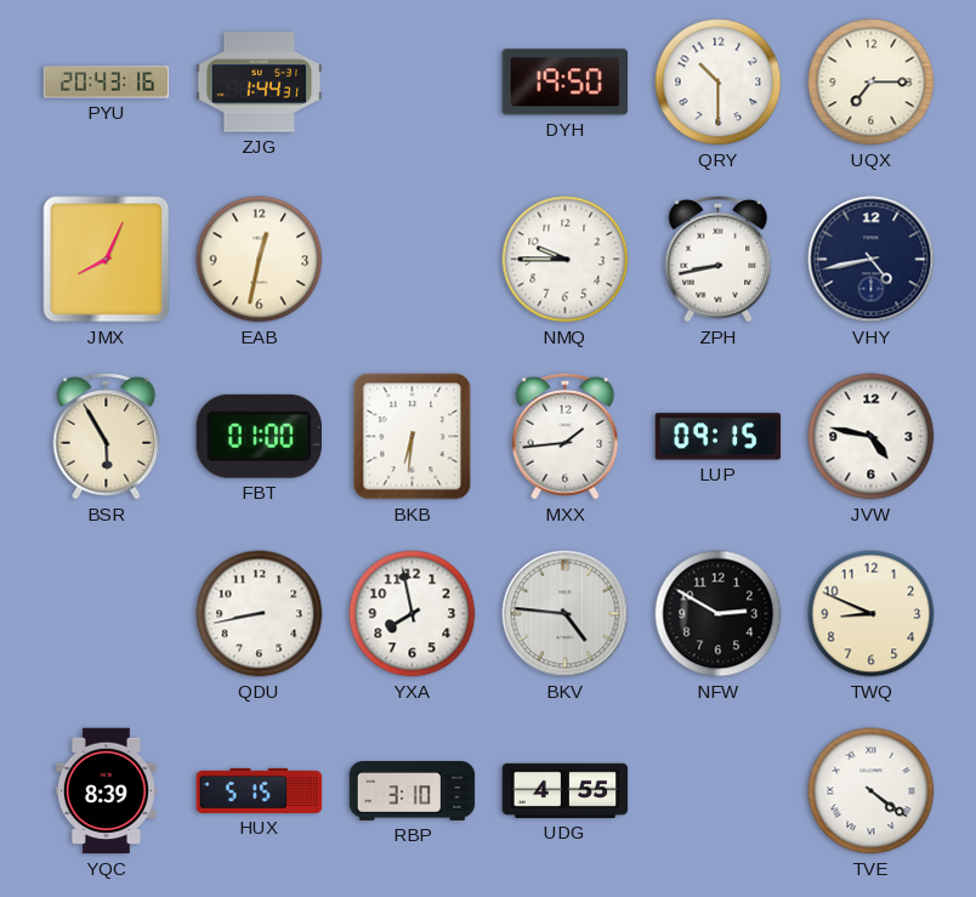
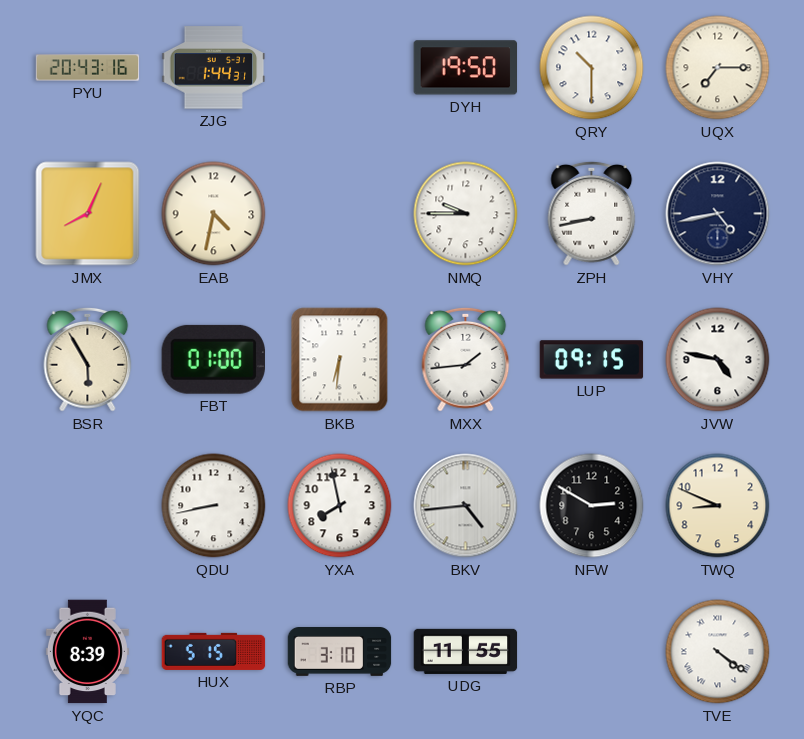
EAB: 12:32 -> 4:32
BKV: 4:46 -> 4:44
UDG: 4:55 -> 11:55
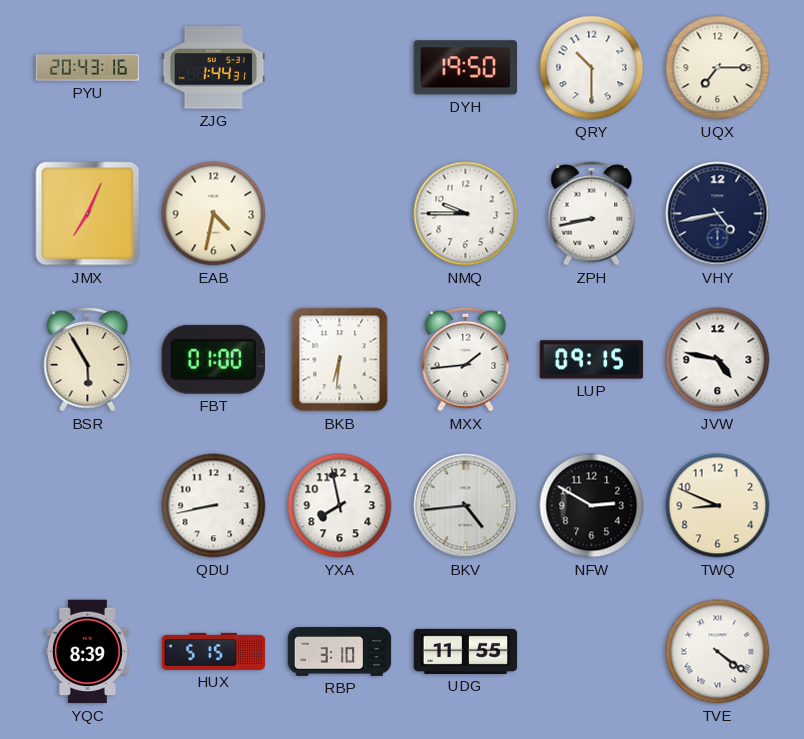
JMX: 8:04 -> 7:04
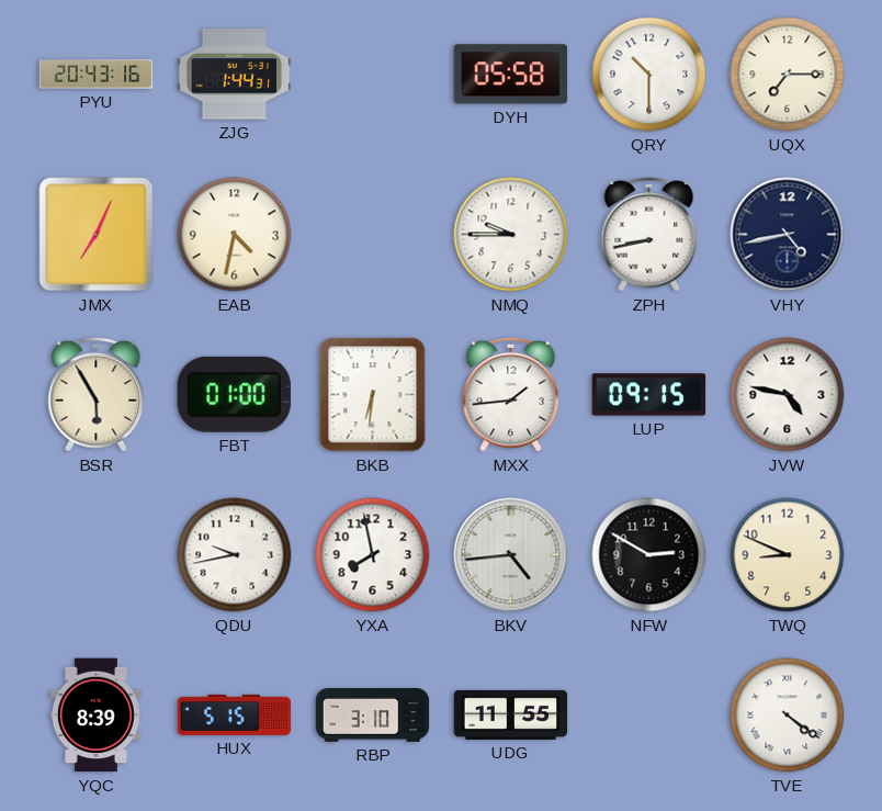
DYH: 19:50 -> 05:58
QDU: 8:43 -> 9:43
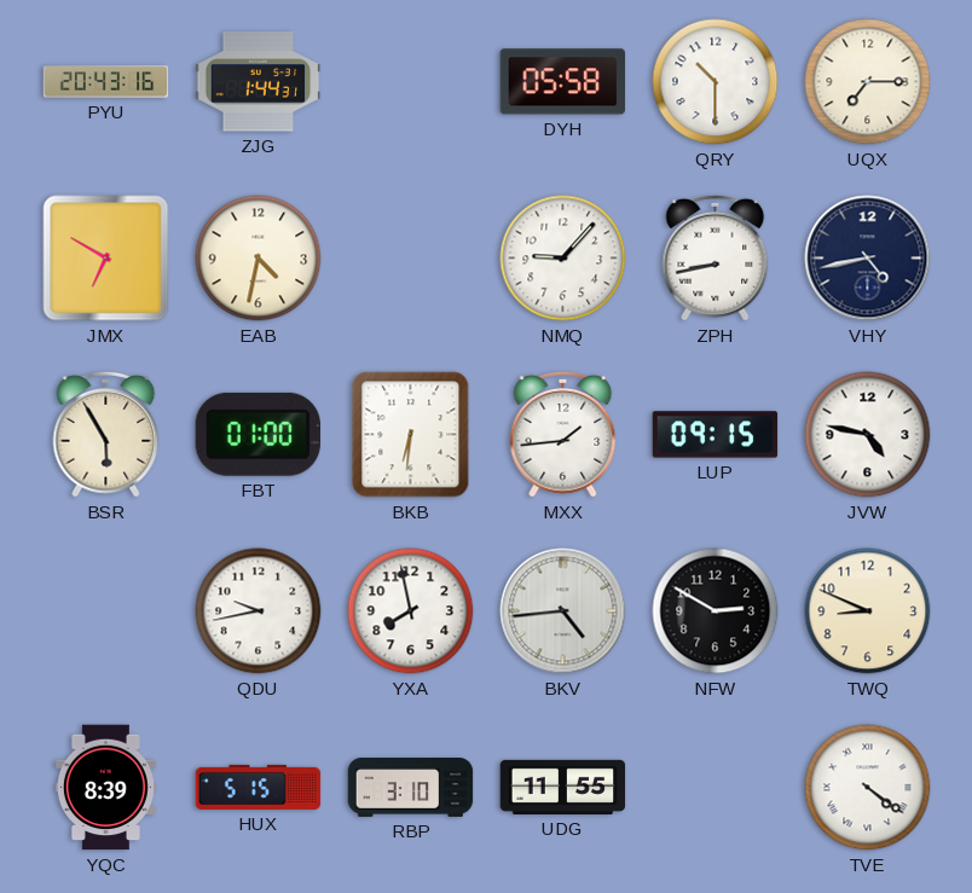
JMX: 7:04 -> 6:50
NMQ: 9:45 -> 9:07
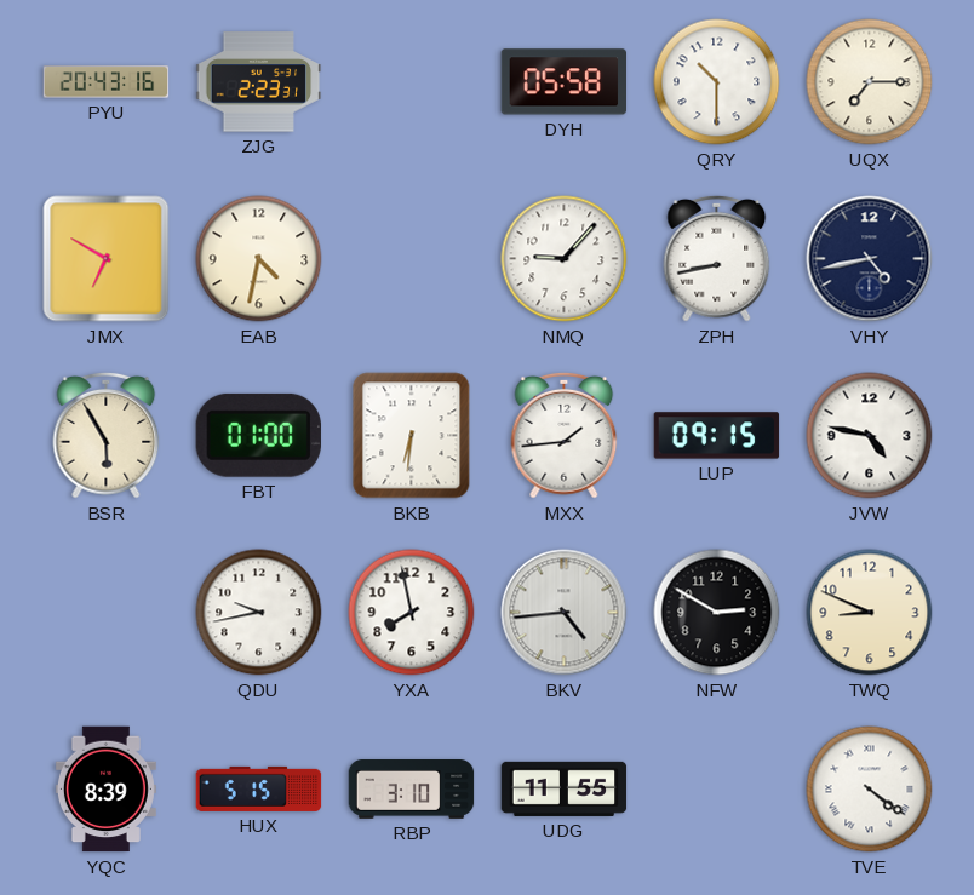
ZJG: 1:44 -> 2:23
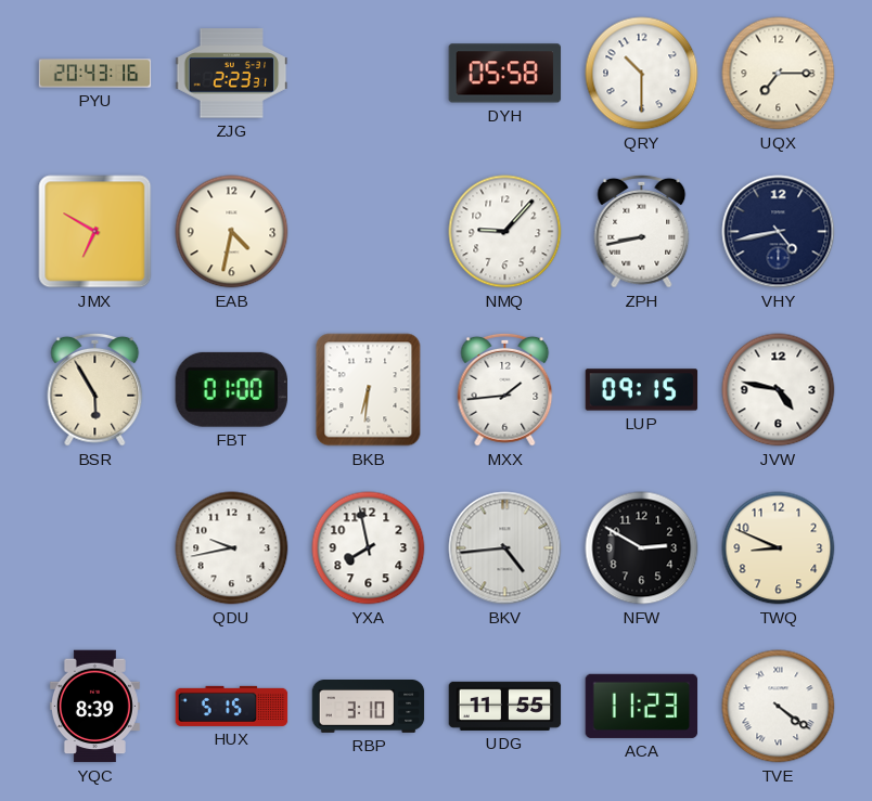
ACA: none -> 11:23
